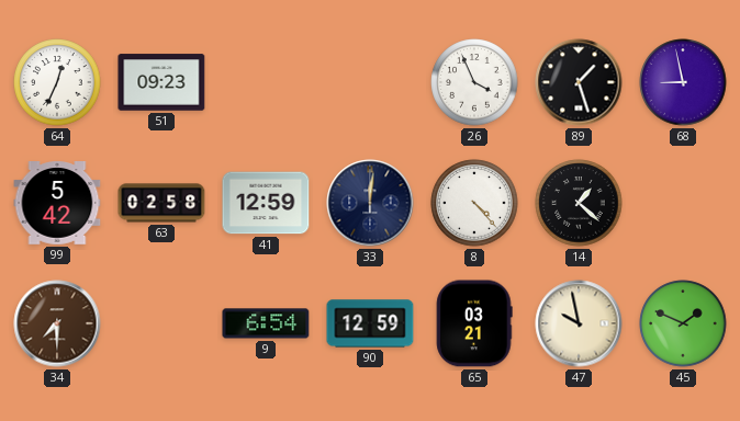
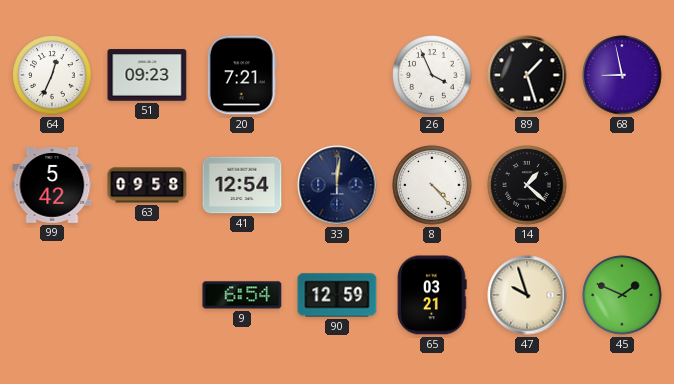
20: none -> 7:21
63: 02:58 -> 09:58
41: 12:59 -> 12:54
34: 7:30 -> none
47: 9:58 -> 9:57
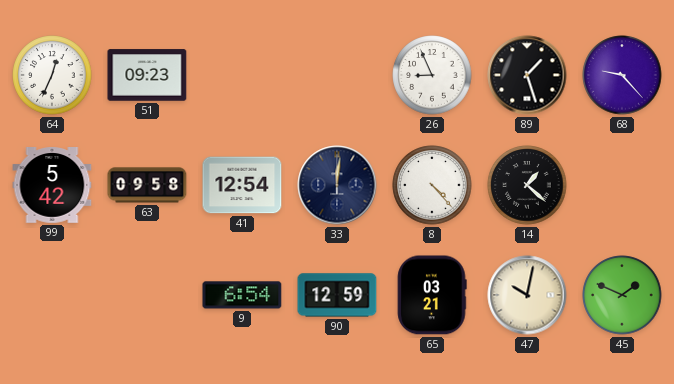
20: 7:21 -> none
26: 3:56 -> 8:56
68: 8:58 -> 9:23
47: 9:57 -> 10:02
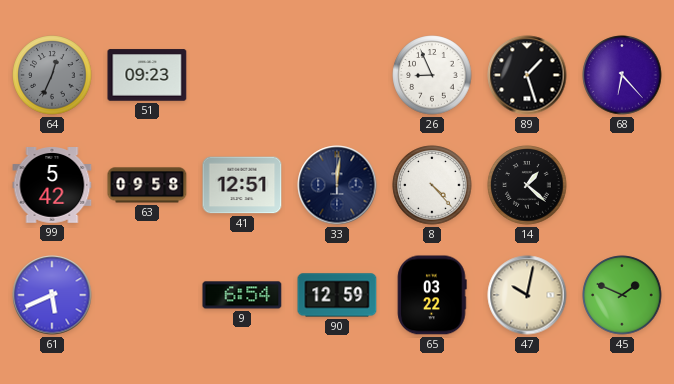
64 dial: white -> grey
68: 9:23 -> 6:23
41: 12:54 -> 12:51
61: none -> 5:41
65: 03:21 -> 03:22
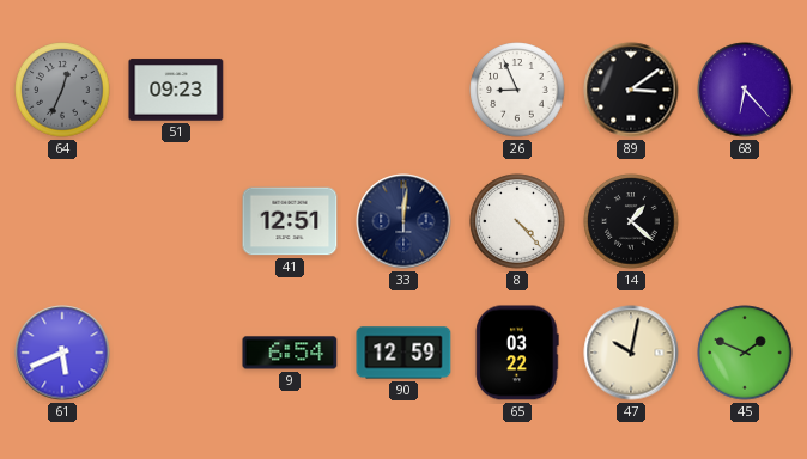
89: 1:27 -> 3:09
99: 5:42 -> none
63: 09:58 -> none
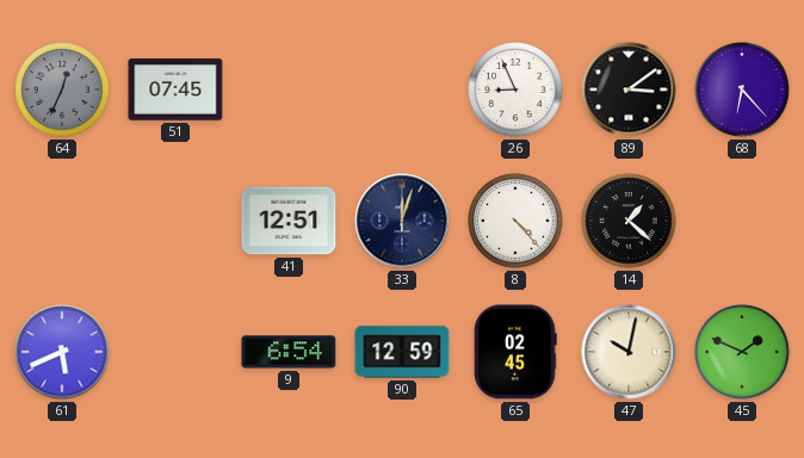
51: 09:23 -> 07:45
33: 12:01 -> 12:03
65: 03:22 -> 02:45
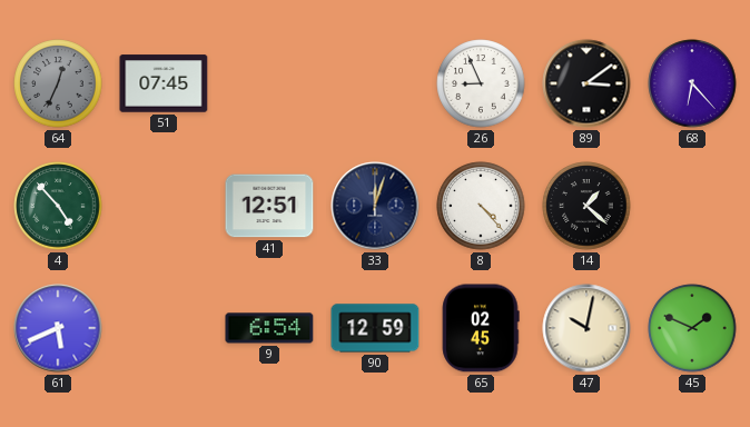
4: none -> 4:53
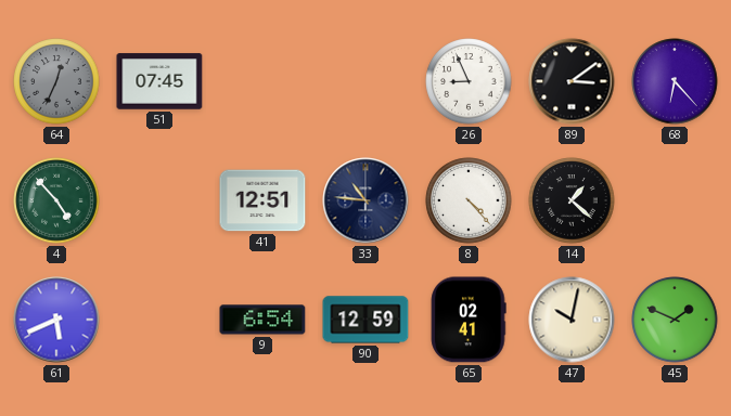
33: 12:03 -> 10:46
65: 02:45 -> 02:41
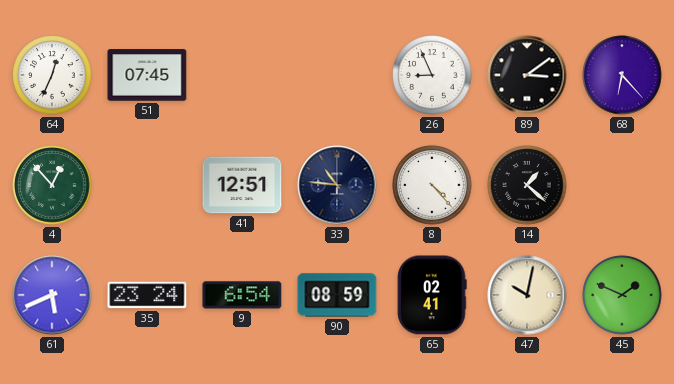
64 dial: grey -> white
4: 4:53 -> 12:53
35: none -> 23:24
90: 12:59 -> 08:59
